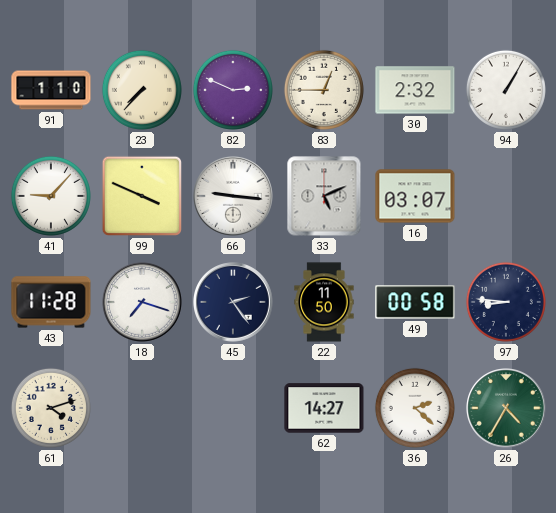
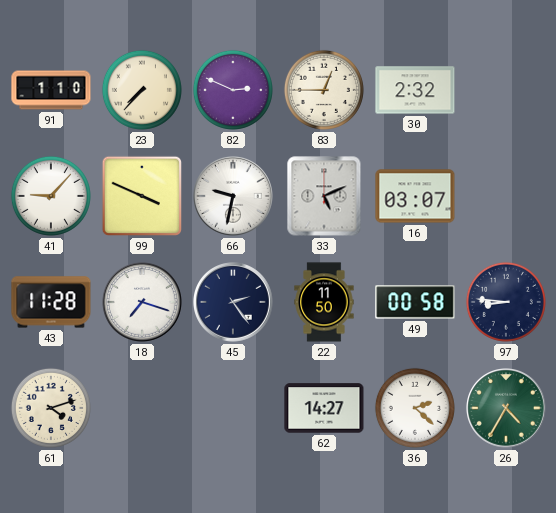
94: 1:05 -> none
66: 9:16 -> 9:32
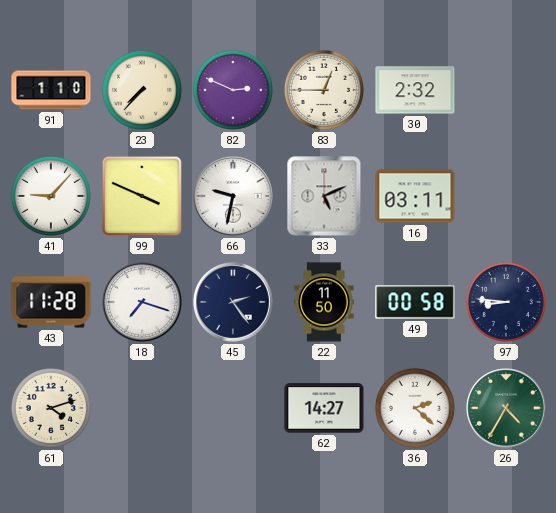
16: 03:07 -> 03:11
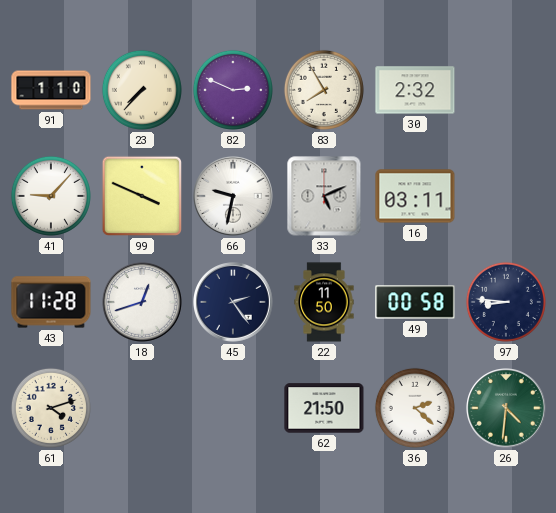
83: 12:45 -> 7:55
18: 7:18 -> 12:42
62: 14:27 -> 21:50
26: 4:35 -> 4:31
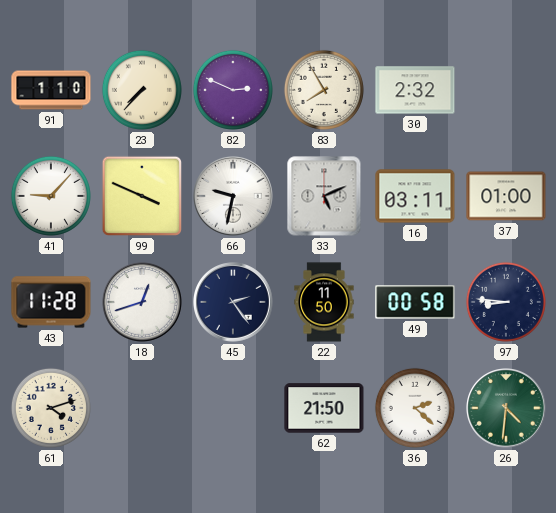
37: none -> 01:00
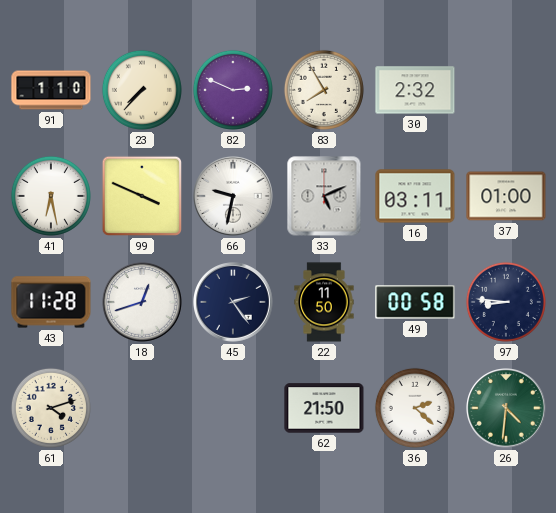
41: 9:07 -> 6:28
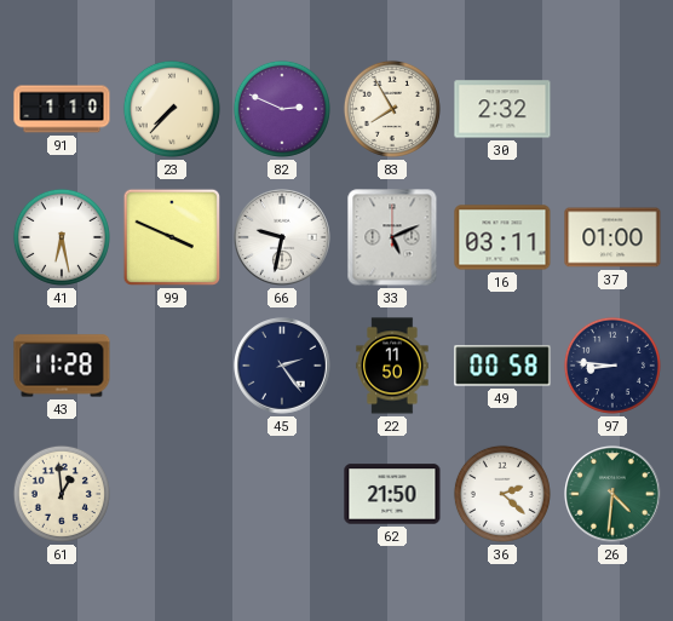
18: 12:42 -> none
61: 4:12 -> 12:59
